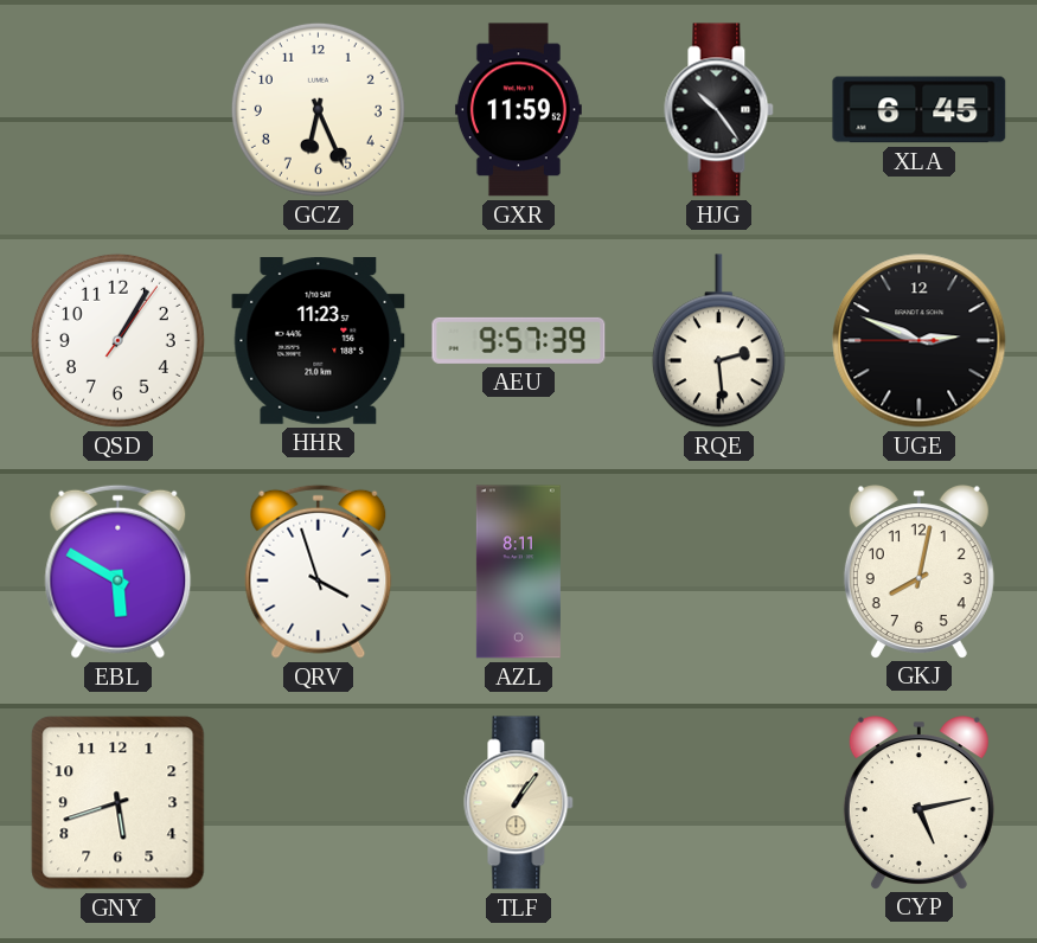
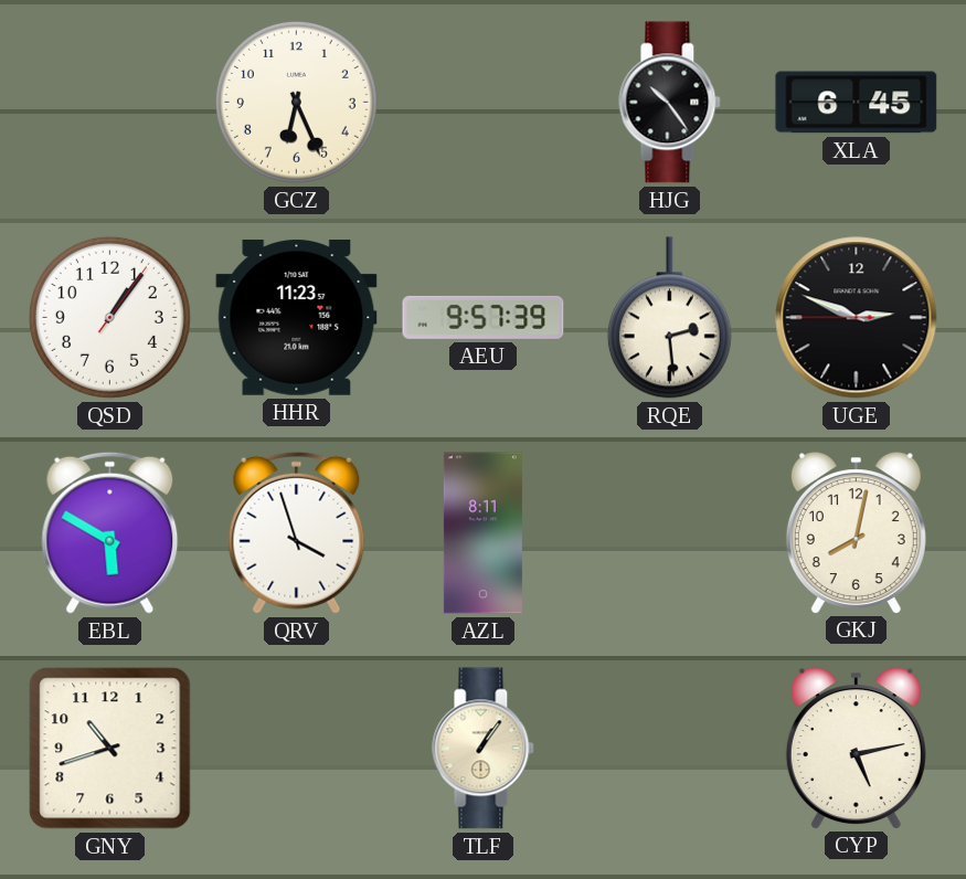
GXR: 11:59 -> none
QSD: 1:05 -> 1:06
GNY: 5:42 -> 10:42
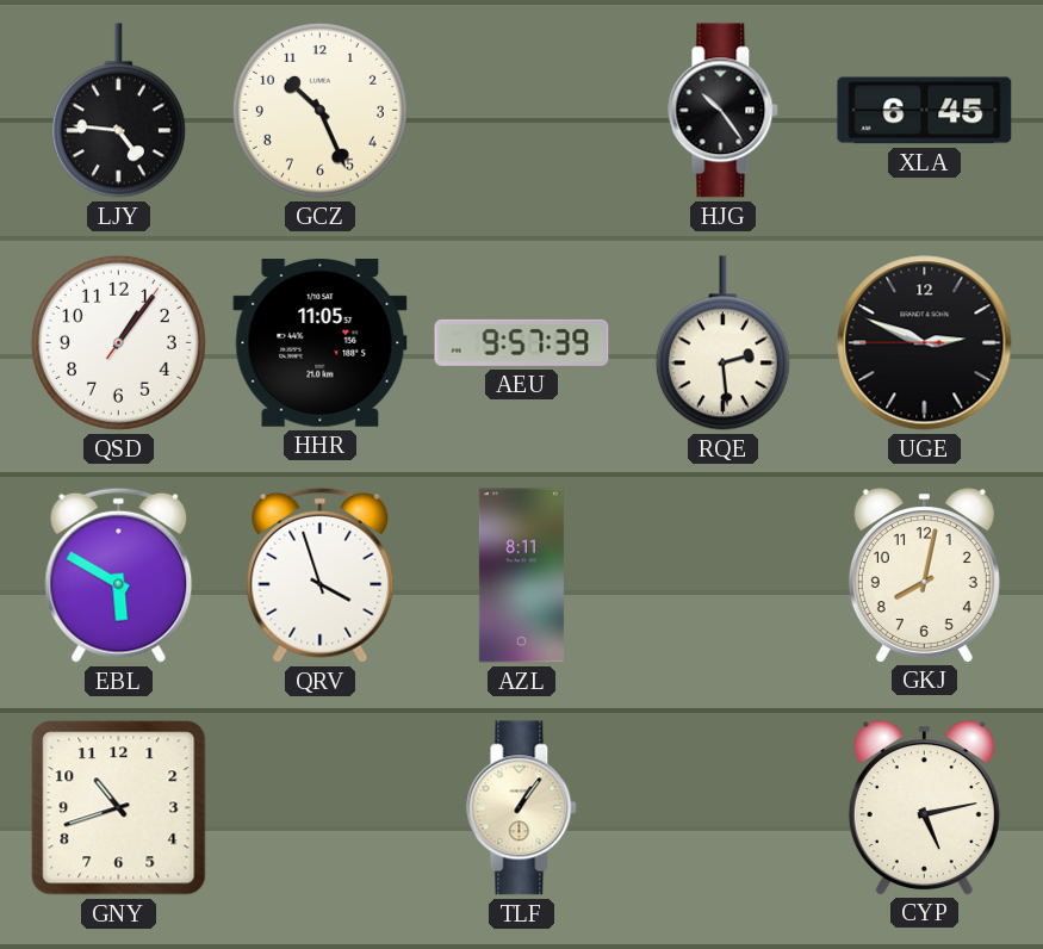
LJY: none -> 4:46
GCZ: 6:26 -> 10:26
HHR: 11:23 -> 11:05
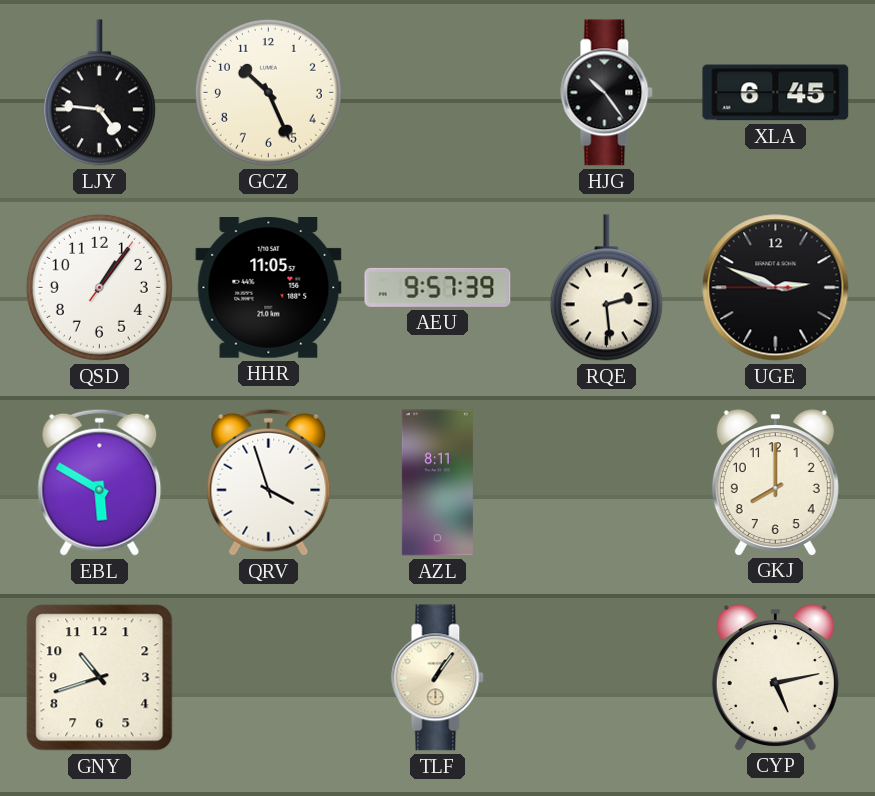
GKJ: 8:02 -> 8:00
